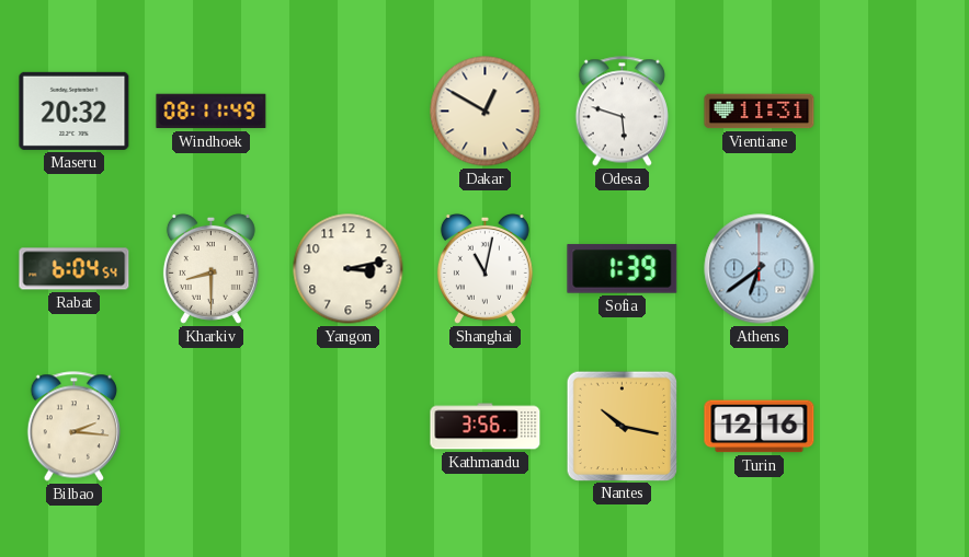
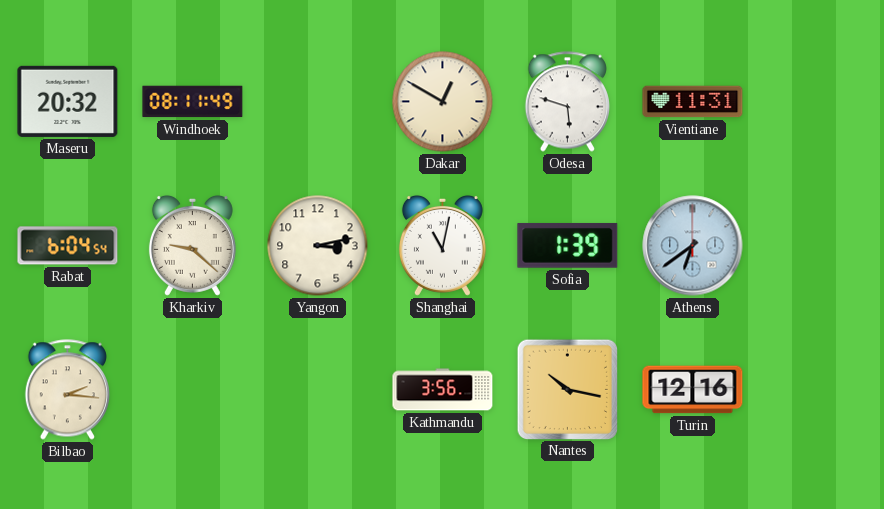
Kharkiv: 8:30 -> 9:22
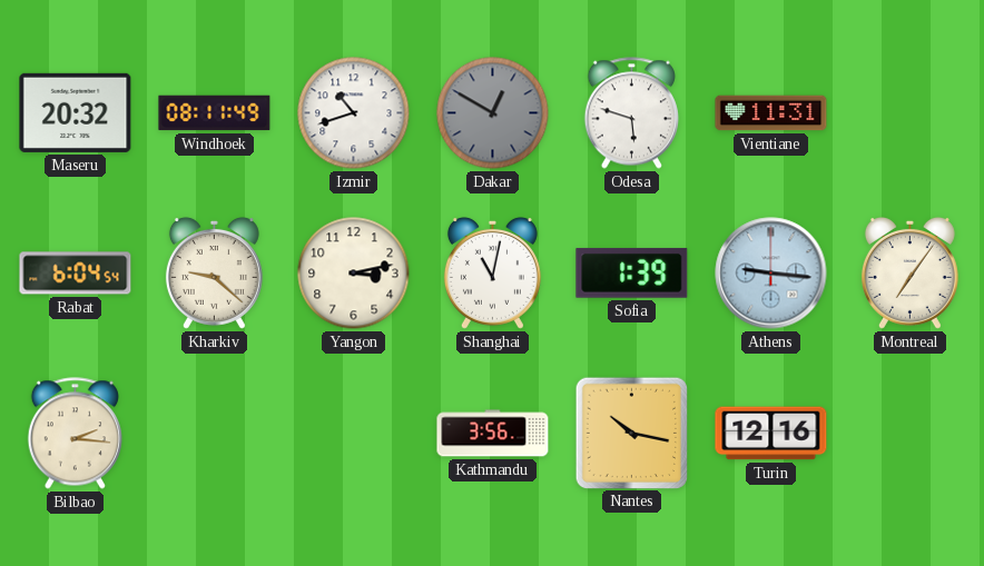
Izmir: none -> 10:42
Dakar dial: cream -> grey
Athens: 6:39 -> 9:16
Montreal: none -> 7:06
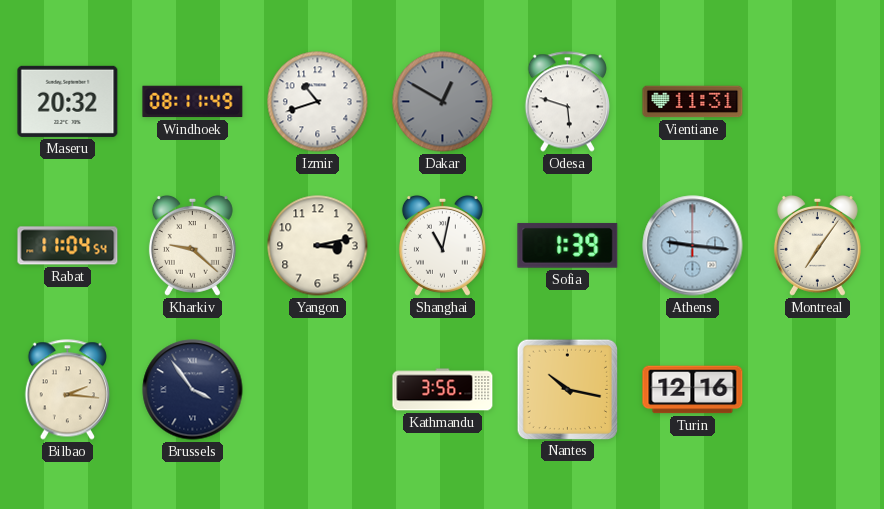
Rabat: 6:04 -> 11:04
Brussels: none -> 3:54
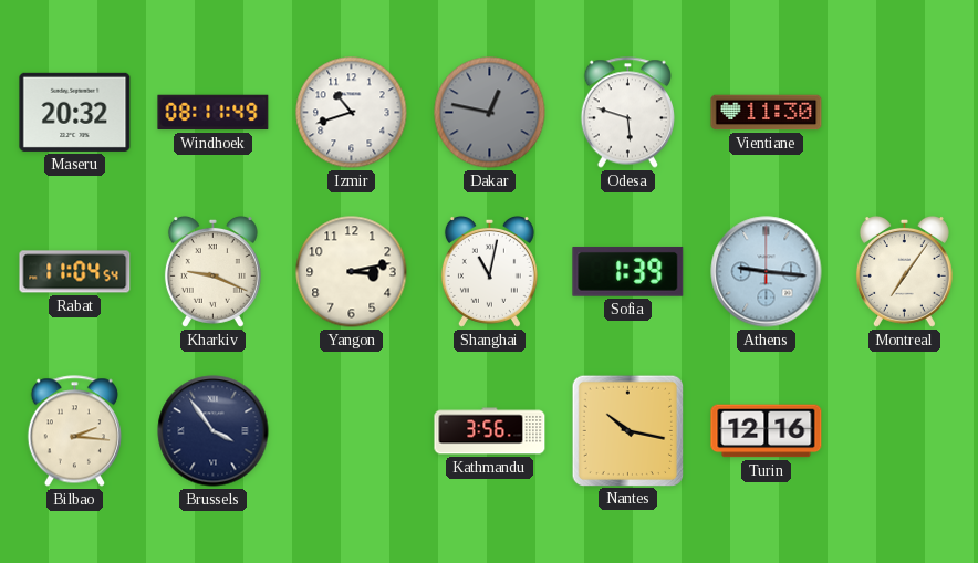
Dakar: 12:50 -> 12:47
Vientiane: 11:31 -> 11:30
Kharkiv: 9:22 -> 9:19
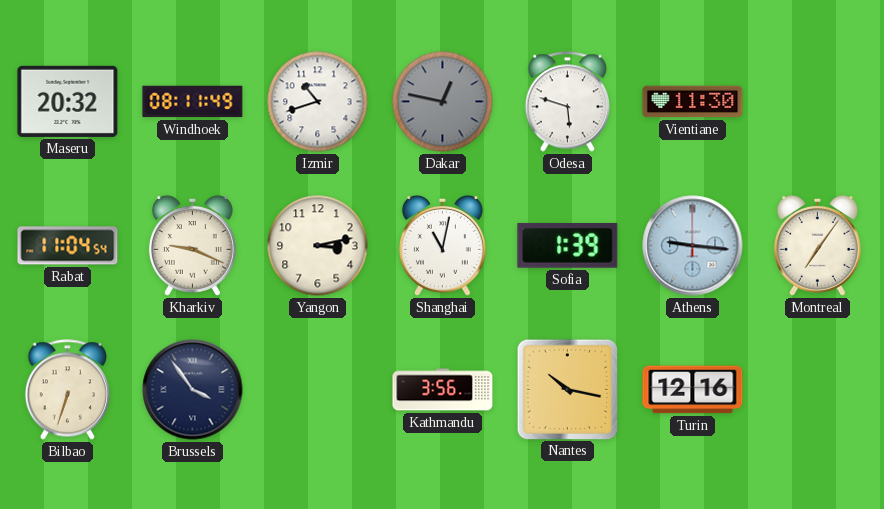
Bilbao: 2:16 -> 6:33
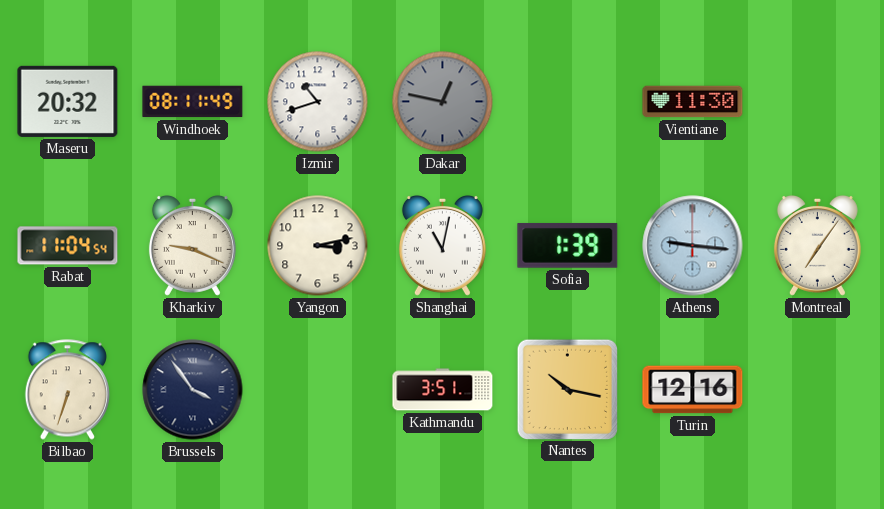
Odesa: 5:48 -> none
Kathmandu: 3:56 -> 3:51
